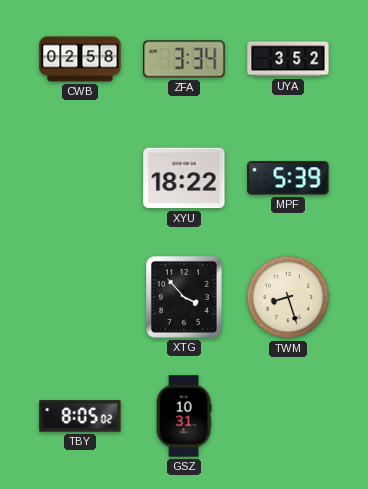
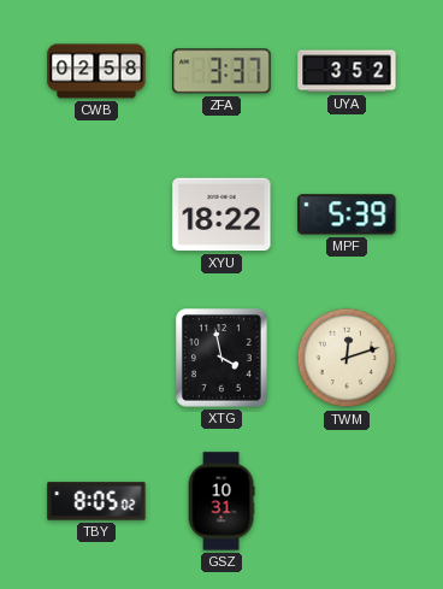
ZFA: 3:34 -> 3:37
XTG: 3:53 -> 3:58
TWM: 8:27 -> 12:12
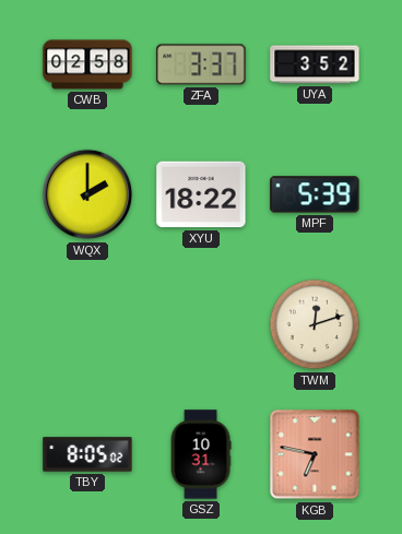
WQX: none -> 2:00
XTG: 3:58 -> none
KGB: none -> 6:47
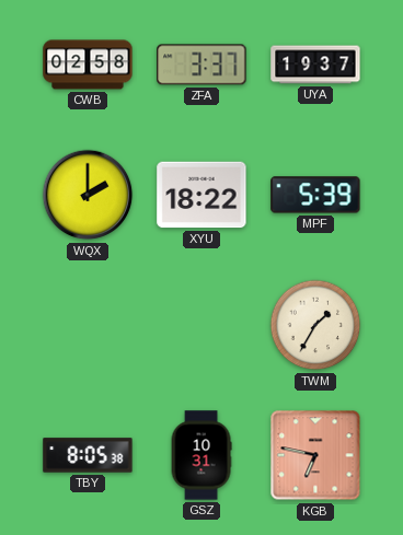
UYA: 3:52 -> 19:37
TWM: 12:12 -> 1:35
TBY: 8:05:02 -> 8:05:38
